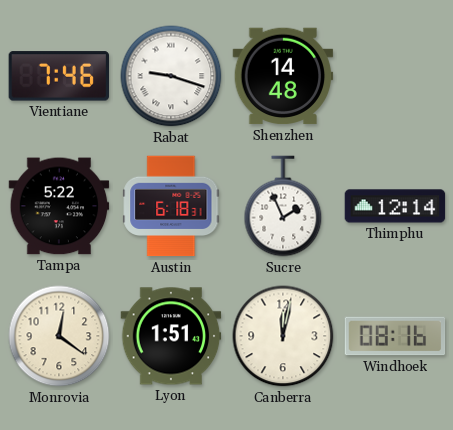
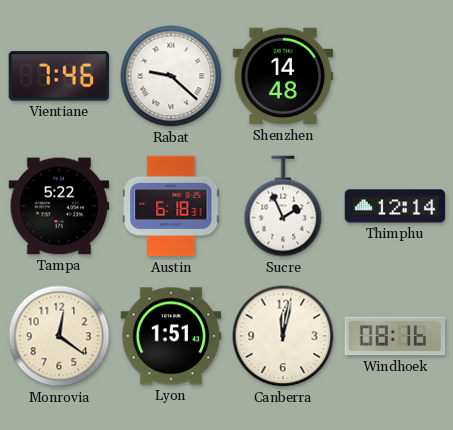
Rabat: 9:18 -> 9:22
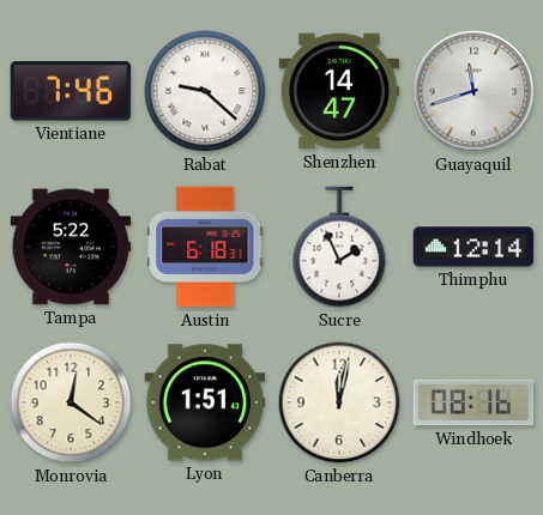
Shenzhen: 14:48 -> 14:47
Guayaquil: none -> 11:42
